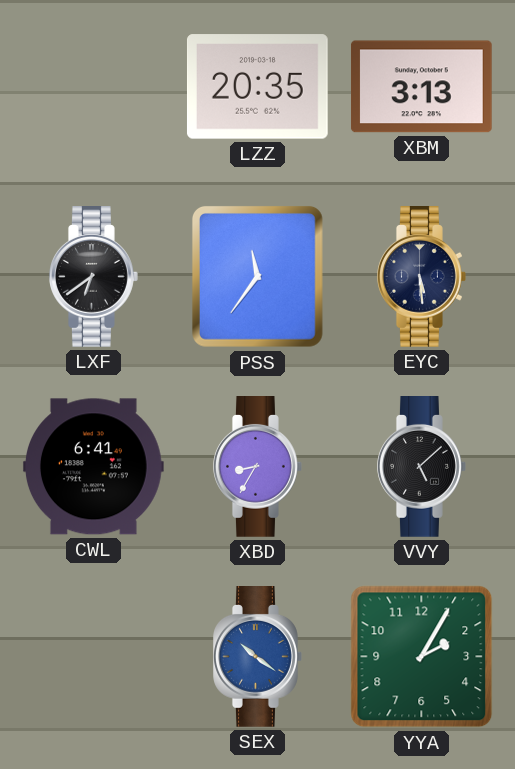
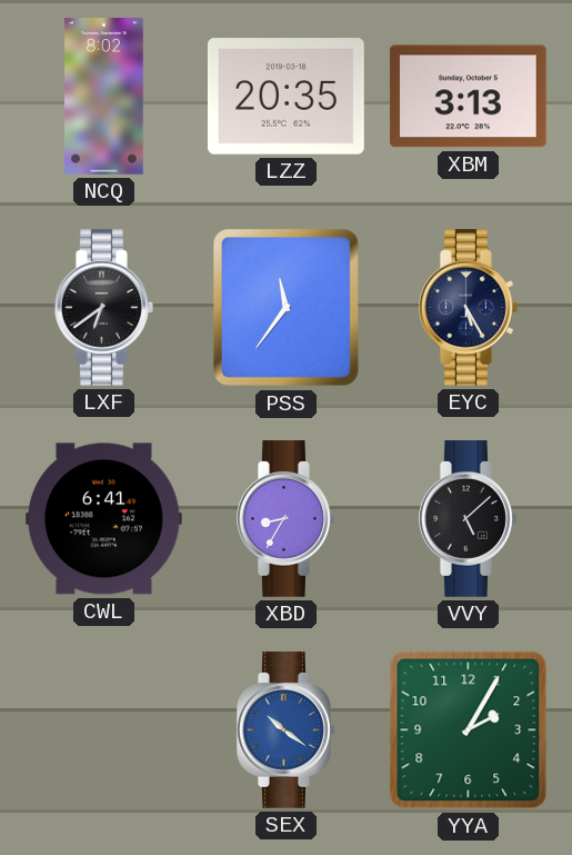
NCQ: none -> 8:02
EYC: 5:29 -> 5:25
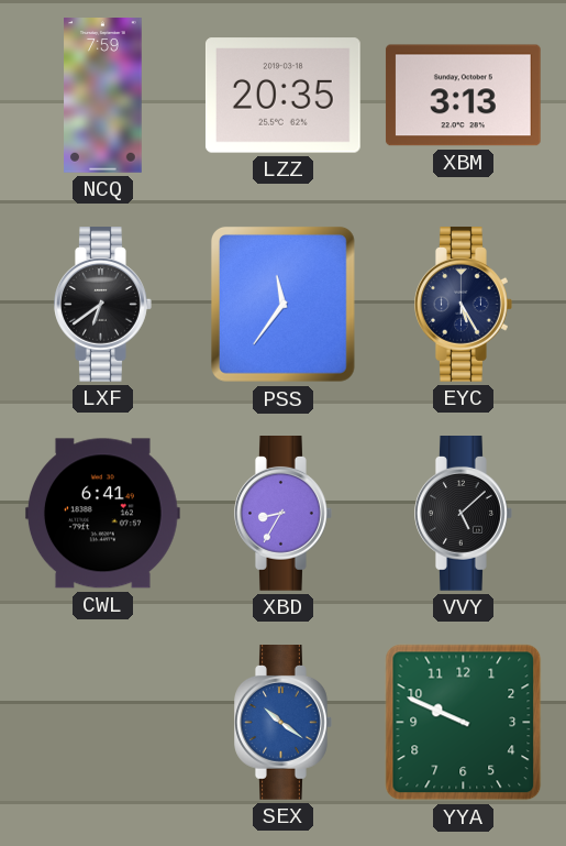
NCQ: 8:02 -> 7:59
YYA: 2:05 -> 9:49
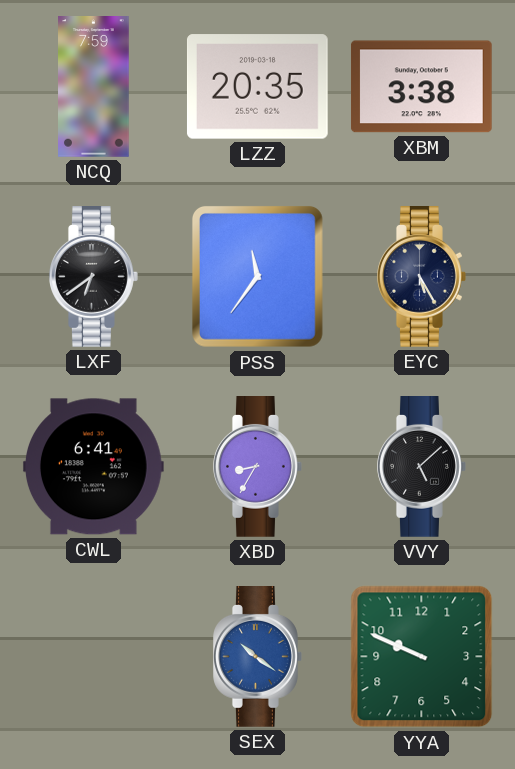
XBM: 3:13 -> 3:38
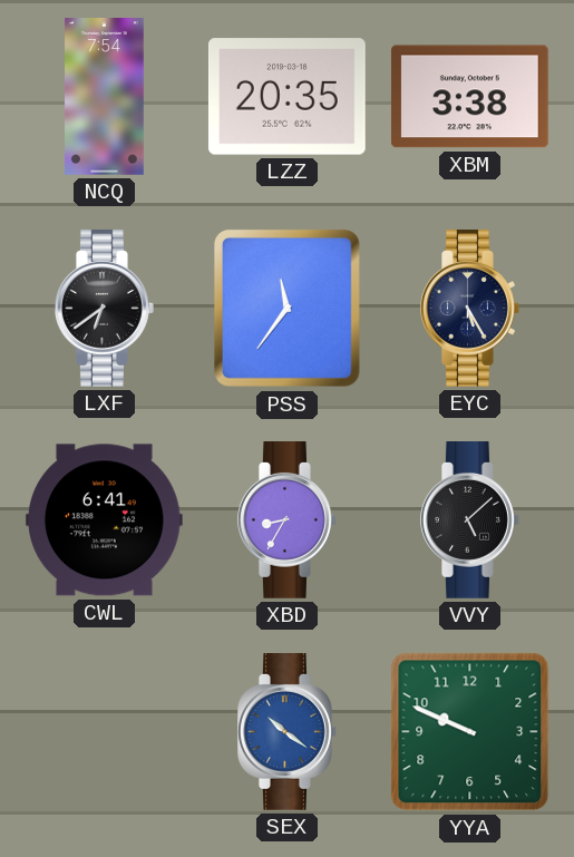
NCQ: 7:59 -> 7:54
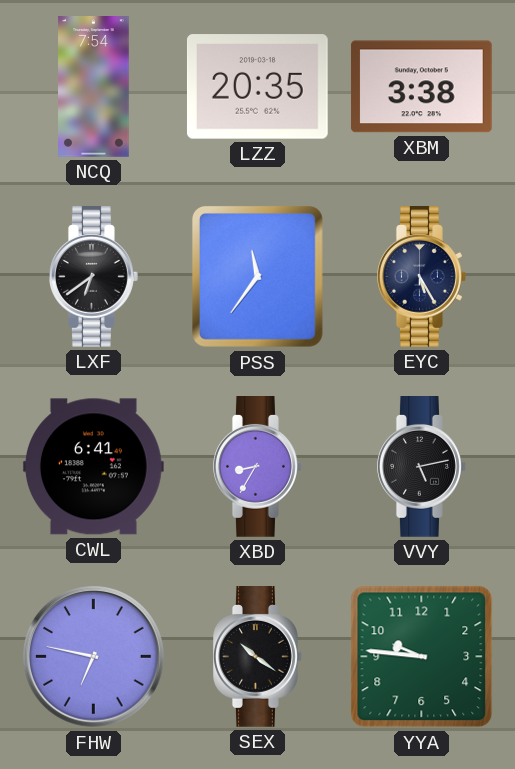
VVY: 5:08 -> 5:13
FHW: none -> 6:47
SEX dial: blue -> black
YYA: 9:49 -> 9:46
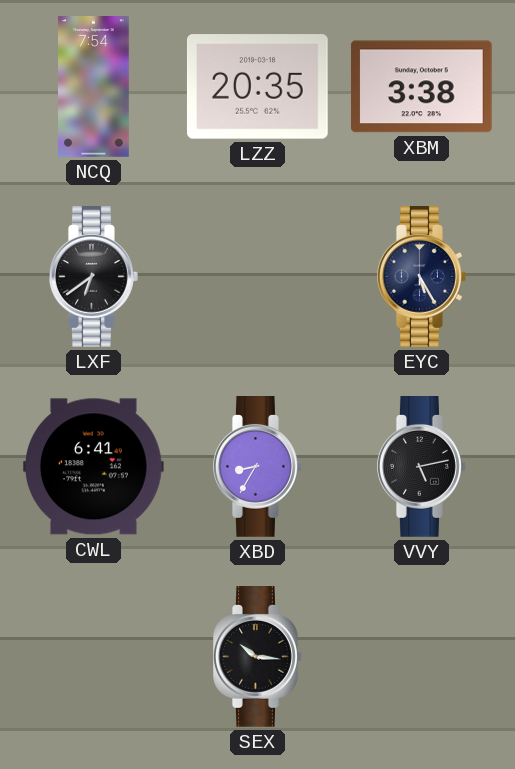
PSS: 11:36 -> none
FHW: 6:47 -> none
SEX: 10:21 -> 10:16
YYA: 9:46 -> none
